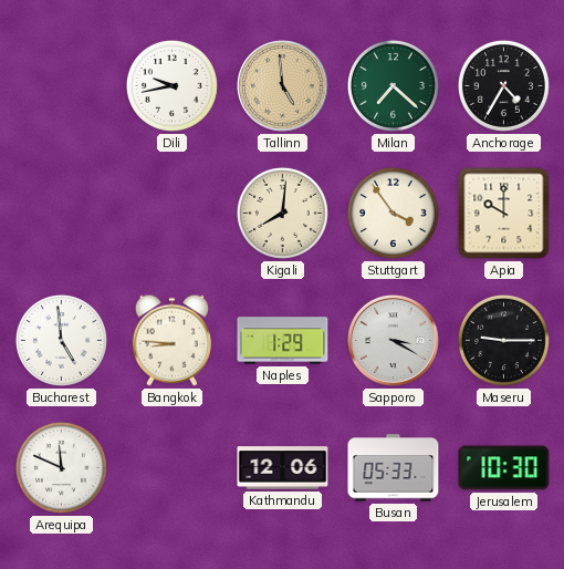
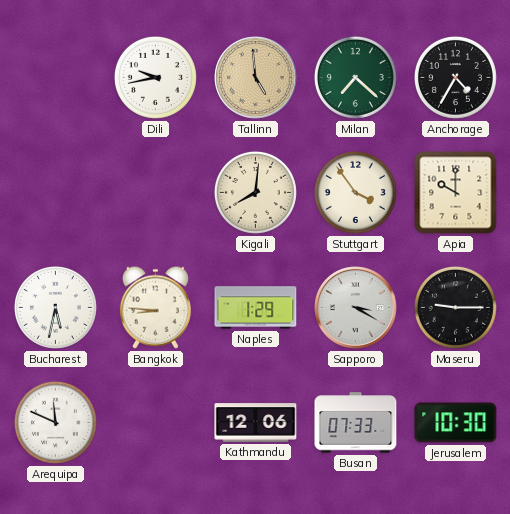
Bucharest: 4:59 -> 5:32
Busan: 05:33 -> 07:33
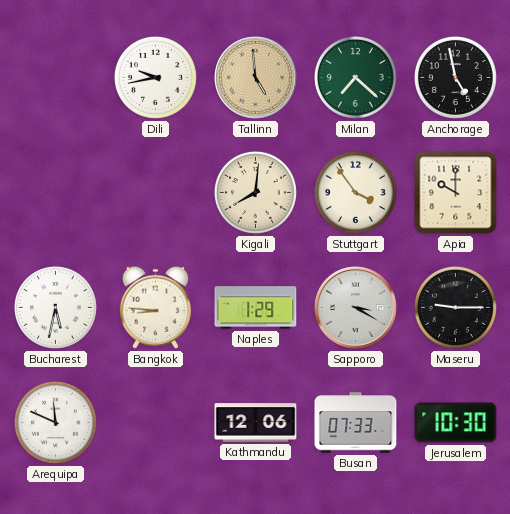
Anchorage: 4:35 -> 4:58
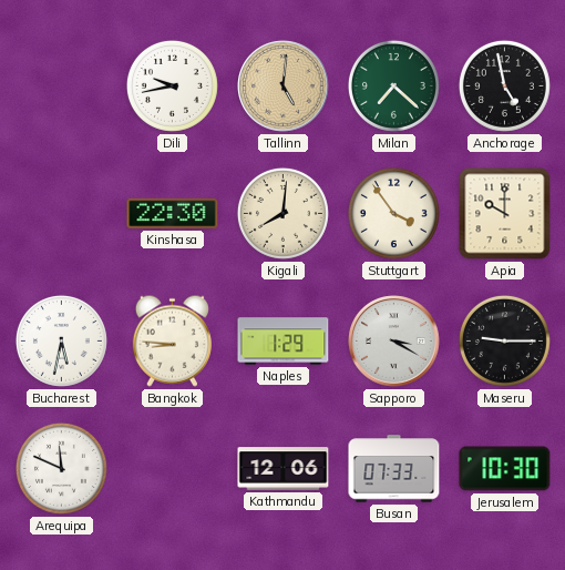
Tallinn: 4:59 -> 5:01
Kinshasa: none -> 22:30
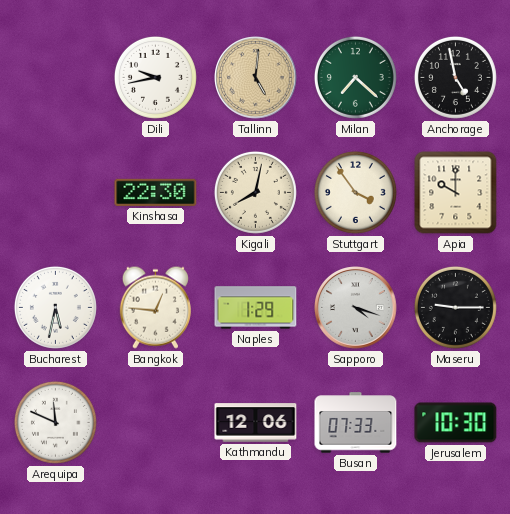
Kigali: 8:01 -> 8:02
Bangkok: 8:46 -> 12:46
Sapporo: 3:20 -> 4:18
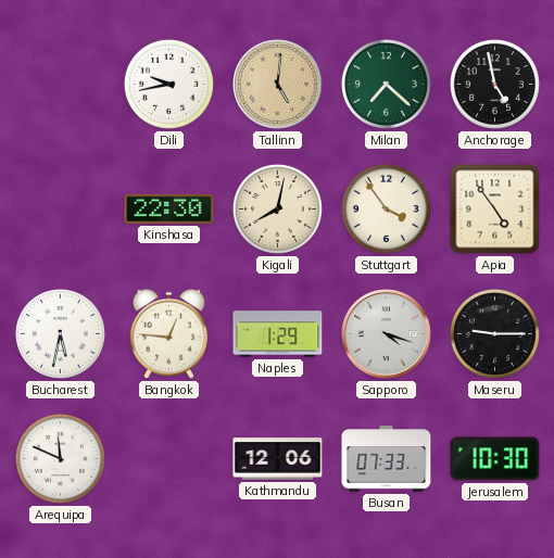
Apia: 10:00 -> 4:54
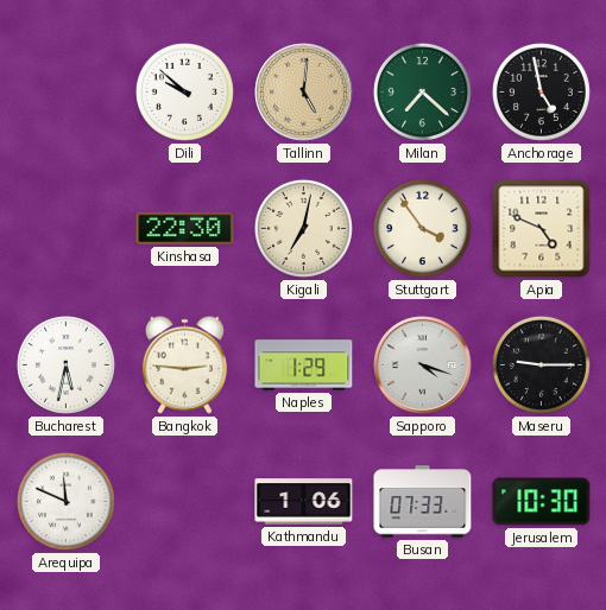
Dili: 9:43 -> 9:52
Kigali: 8:02 -> 7:02
Apia: 4:54 -> 4:49
Bangkok: 12:46 -> 2:46
Kathmandu: 12:06 -> 1:06
